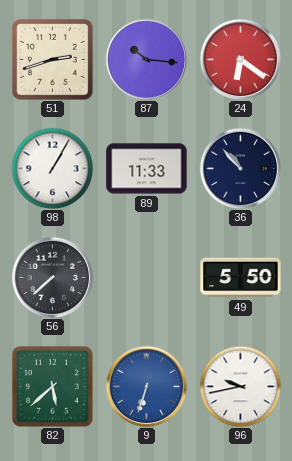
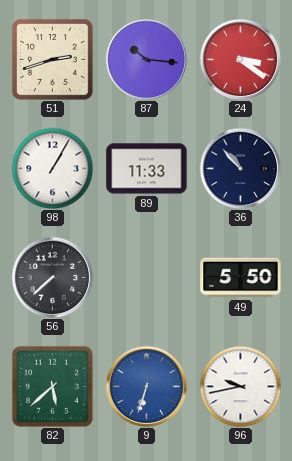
24: 6:21 -> 3:21
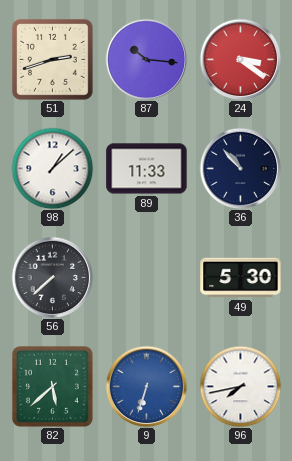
98: 1:05 -> 1:08
49: 5:50 -> 5:30
96: 9:43 -> 7:43
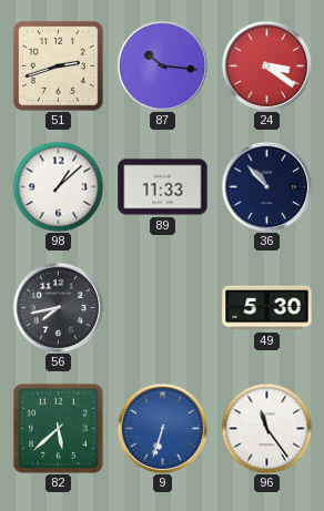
56: 7:38 -> 7:43
96: 7:43 -> 11:24
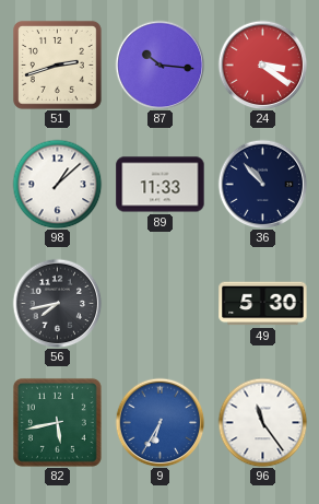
82: 5:38 -> 5:43
9: 6:33 -> 6:35
